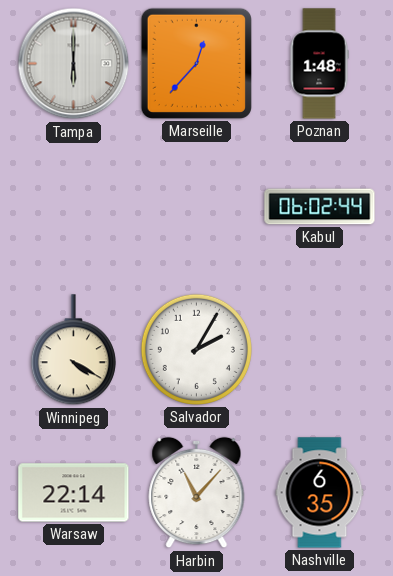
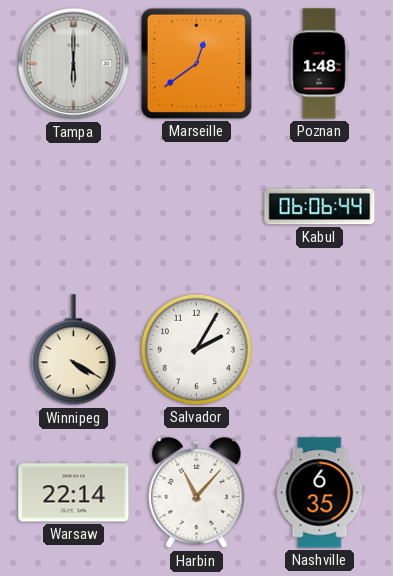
Marseille: 12:37 -> 12:39
Kabul: 06:02 -> 06:06
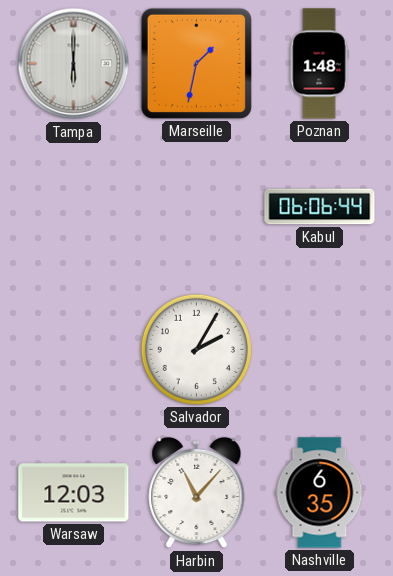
Marseille: 12:39 -> 1:32
Winnipeg: 4:20 -> none
Warsaw: 22:14 -> 12:03
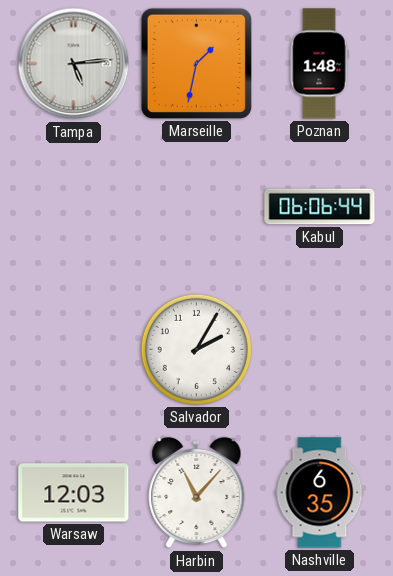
Tampa: 6:00 -> 5:14
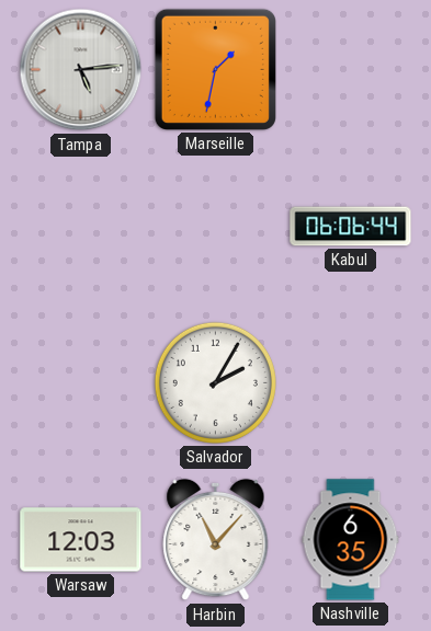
Poznan: 1:48 -> none
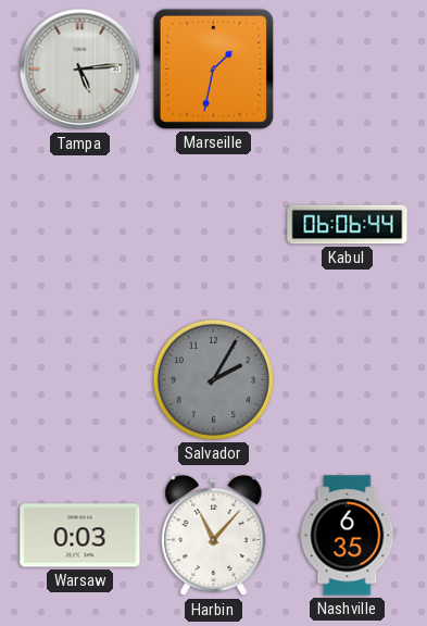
Salvador dial: white -> grey
Warsaw: 12:03 -> 0:03
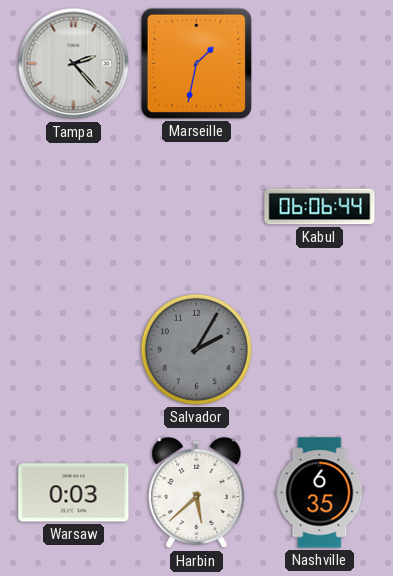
Tampa: 5:14 -> 2:23
Harbin: 11:07 -> 5:38
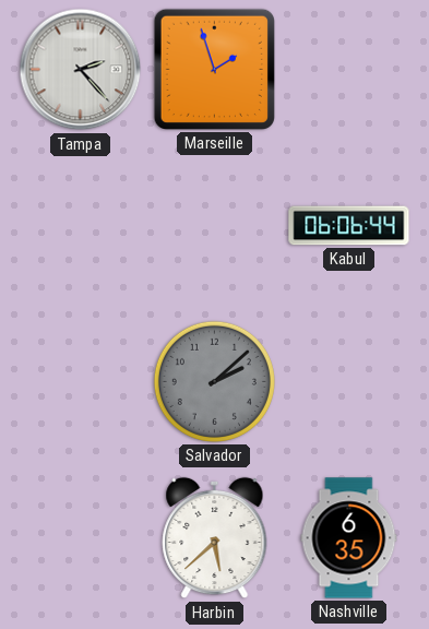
Marseille: 1:32 -> 1:57
Salvador: 2:05 -> 2:08
Warsaw: 0:03 -> none
